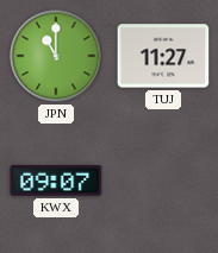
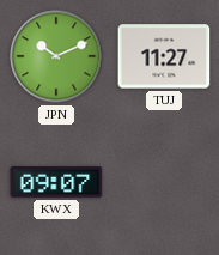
JPN: 11:00 -> 10:11
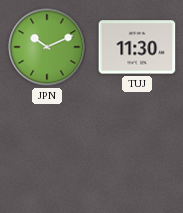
TUJ: 11:27 -> 11:30
KWX: 09:07 -> none
